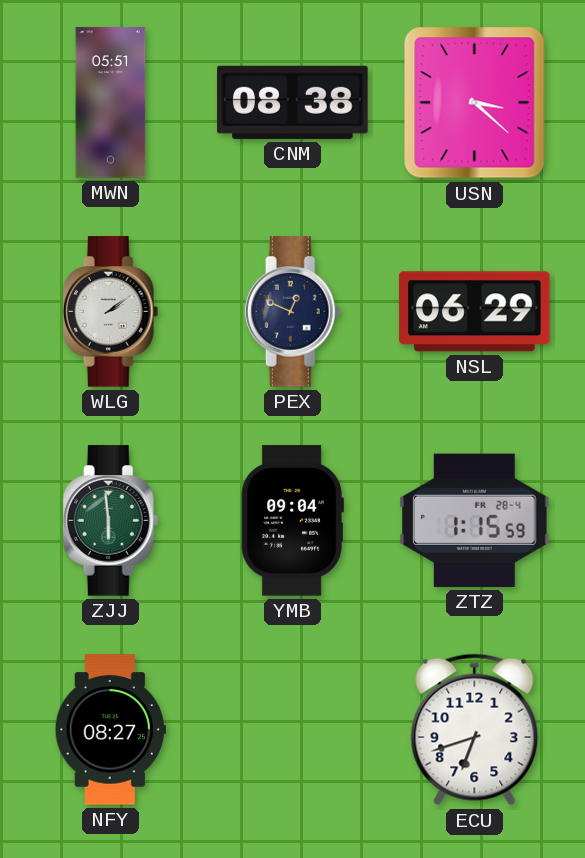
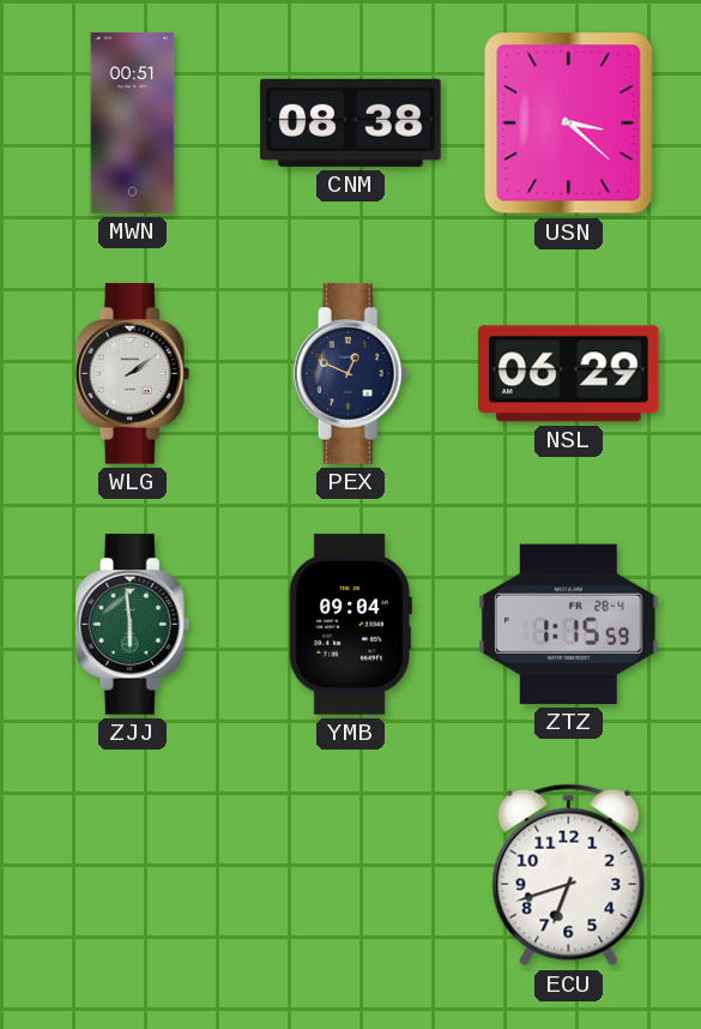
MWN: 05:51 -> 00:51
NFY: 08:27 -> none
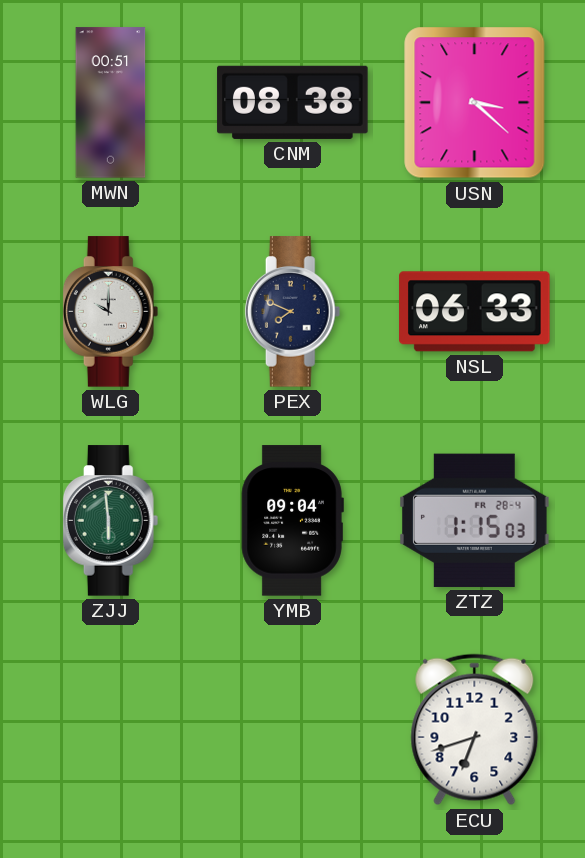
WLG: 2:09 -> 10:00
PEX: 12:49 -> 7:49
NSL: 06:29 -> 06:33
ZTZ: 1:15:59 -> 1:15:03
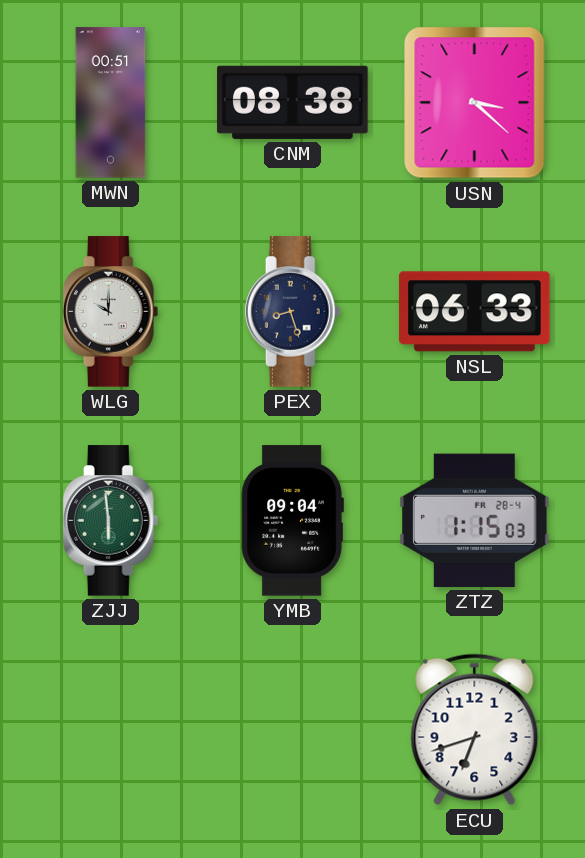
PEX: 7:49 -> 8:27
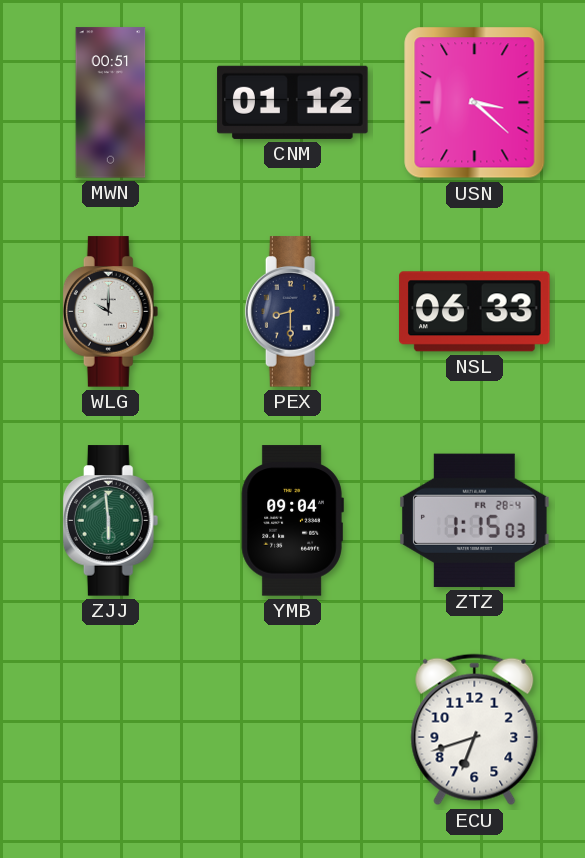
CNM: 08:38 -> 01:12
PEX: 8:27 -> 8:30
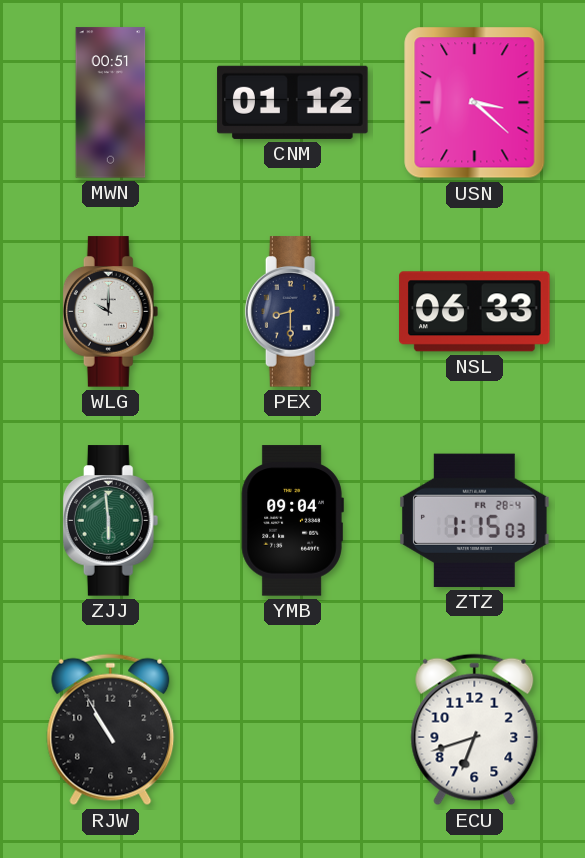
RJW: none -> 10:55
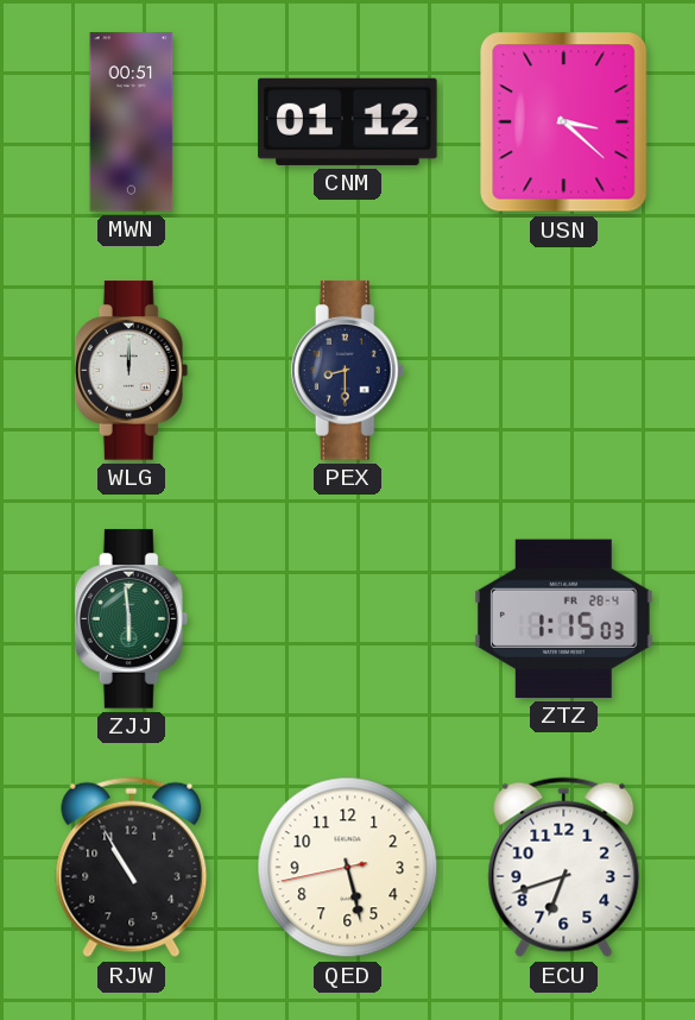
WLG: 10:00 -> 12:00
NSL: 06:33 -> none
YMB: 09:04 -> none
QED: none -> 5:27
